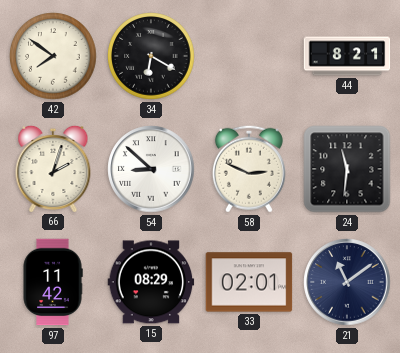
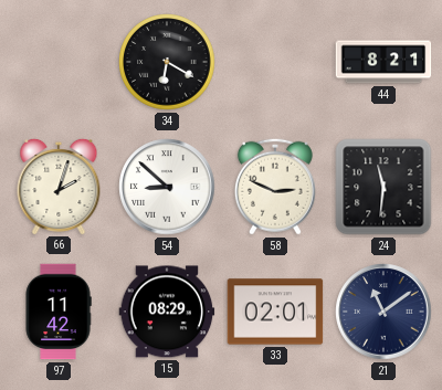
42: 7:51 -> none
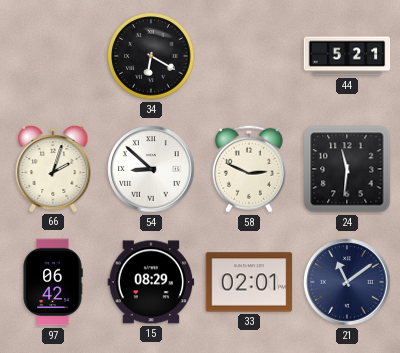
44: 8:21 -> 5:21
97: 11:42 -> 06:42
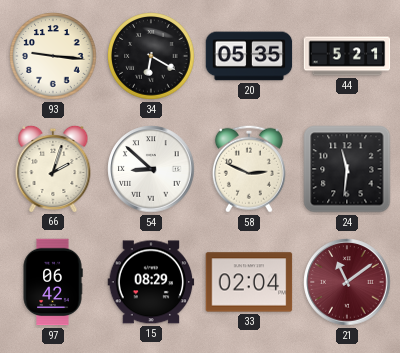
93: none -> 9:16
20: none -> 05:35
33: 02:01 -> 02:04
21 dial: navy -> burgundy
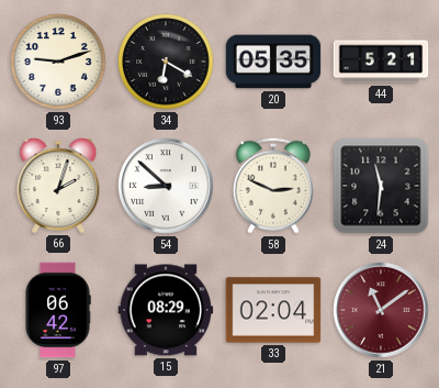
93: 9:16 -> 9:12
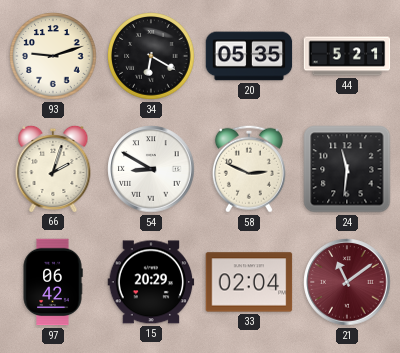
54: 8:52 -> 8:50
15: 08:29 -> 20:29
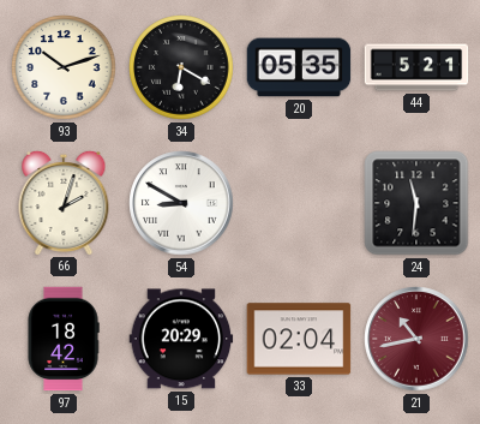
93: 9:12 -> 10:12
58: 2:49 -> none
97: 06:42 -> 18:42
21: 11:09 -> 10:43
